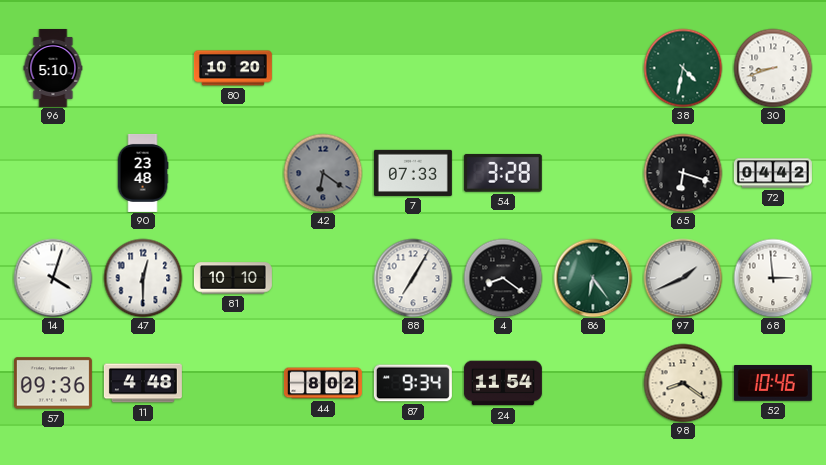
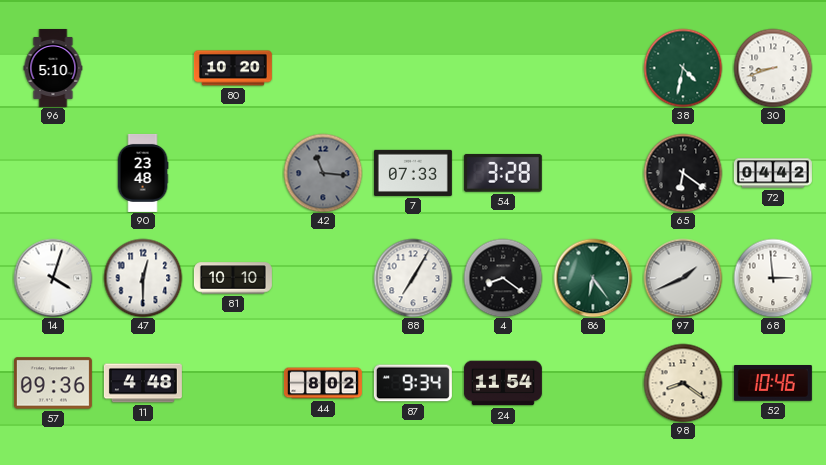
42: 6:21 -> 11:16
65: 6:18 -> 6:21
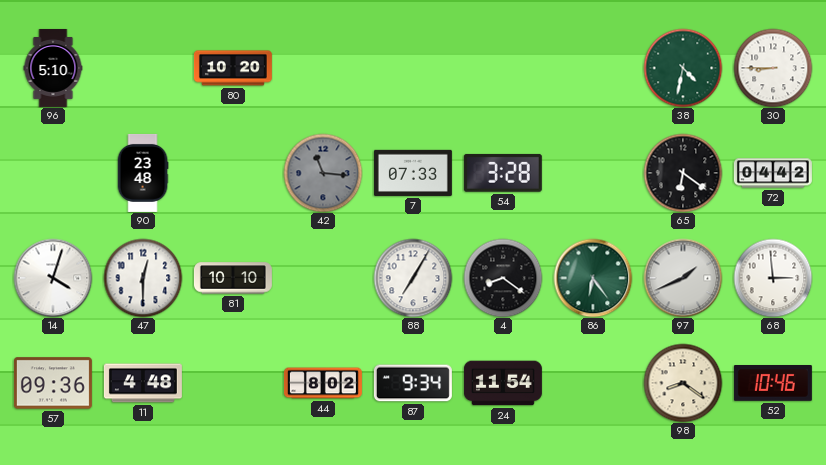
30: 8:42 -> 8:45
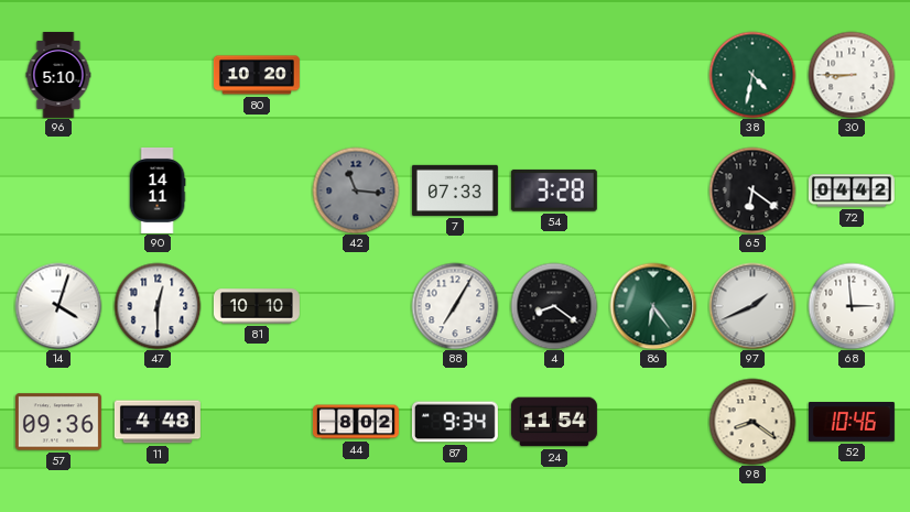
90: 23:48 -> 14:11
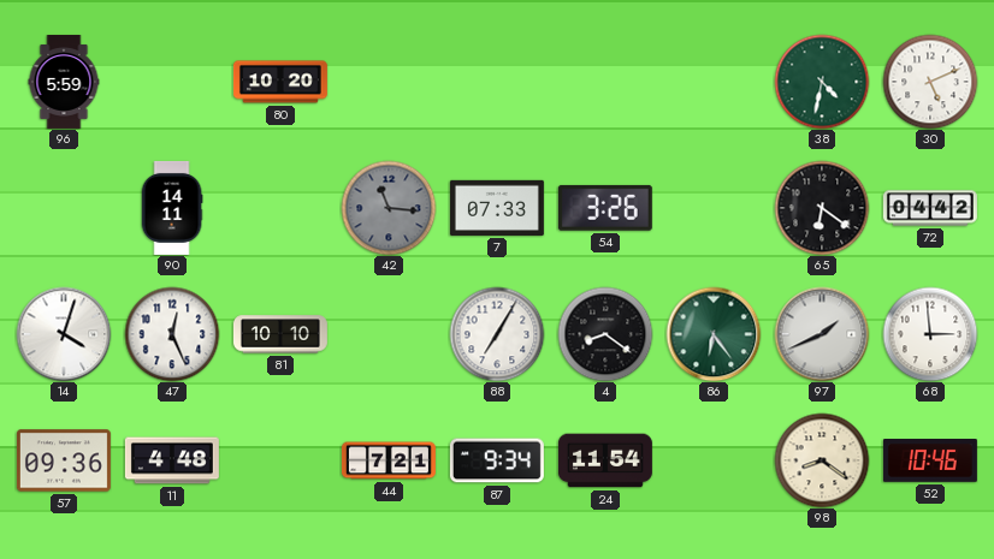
96: 5:10 -> 5:59
30: 8:45 -> 5:11
54: 3:28 -> 3:26
47: 12:30 -> 12:26
44: 8:02 -> 7:21
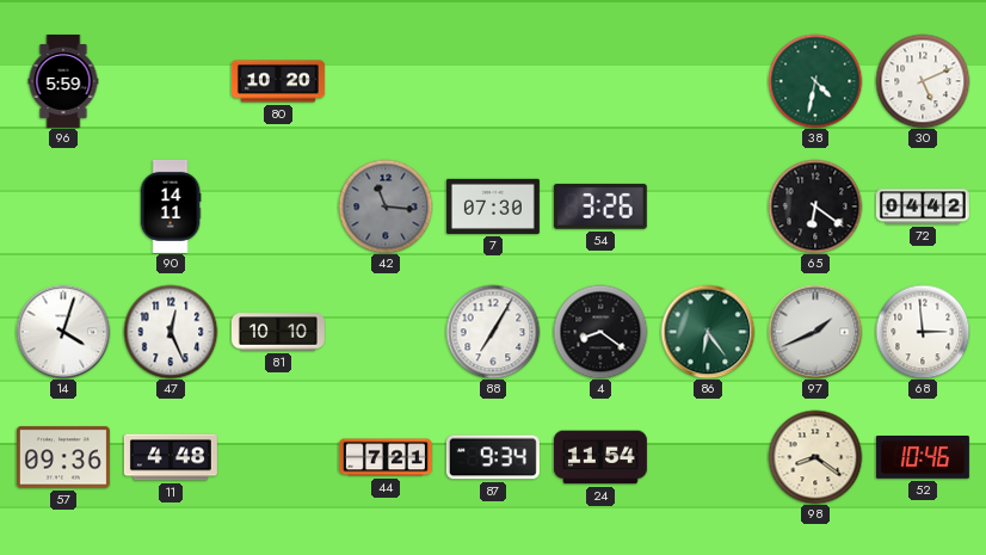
7: 07:33 -> 07:30
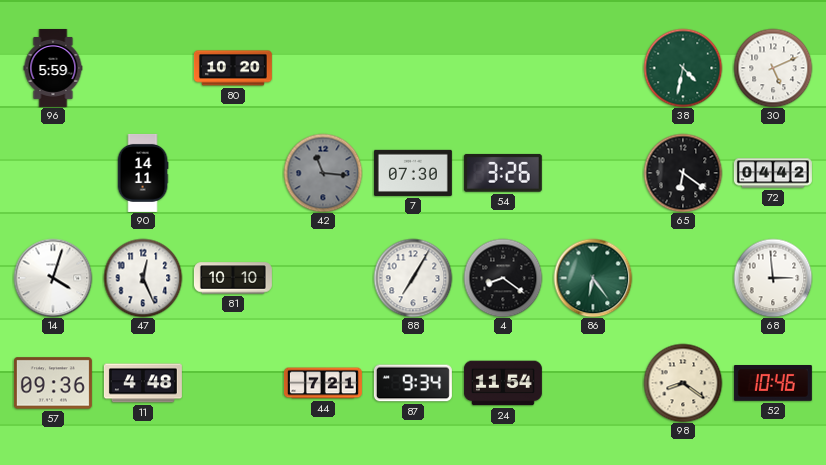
97: 1:41 -> none
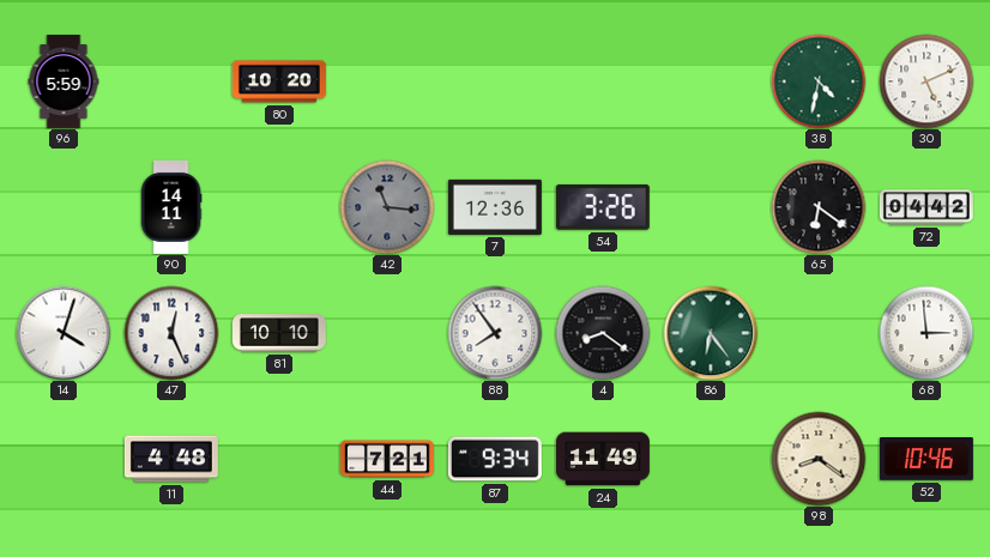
7: 07:30 -> 12:36
88: 7:05 -> 7:54
57: 09:36 -> none
24: 11:54 -> 11:49
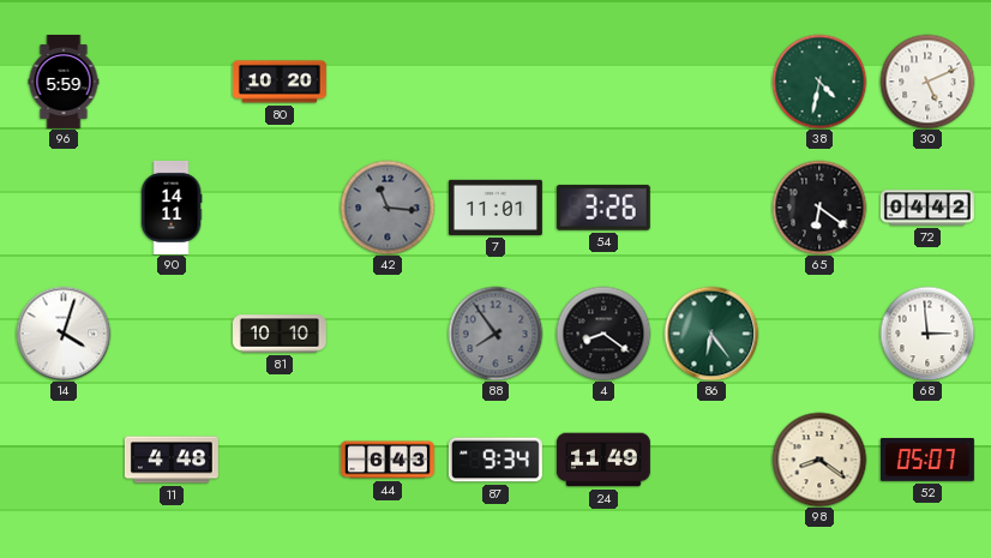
7: 12:36 -> 11:01
47: 12:26 -> none
88 dial: white -> grey
44: 7:21 -> 6:43
52: 10:46 -> 05:07
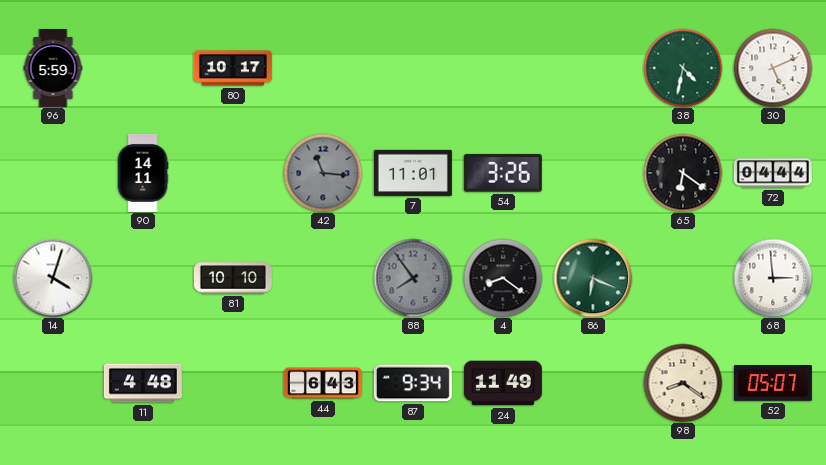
80: 10:20 -> 10:17
72: 04:42 -> 04:44
86: 6:24 -> 6:19
